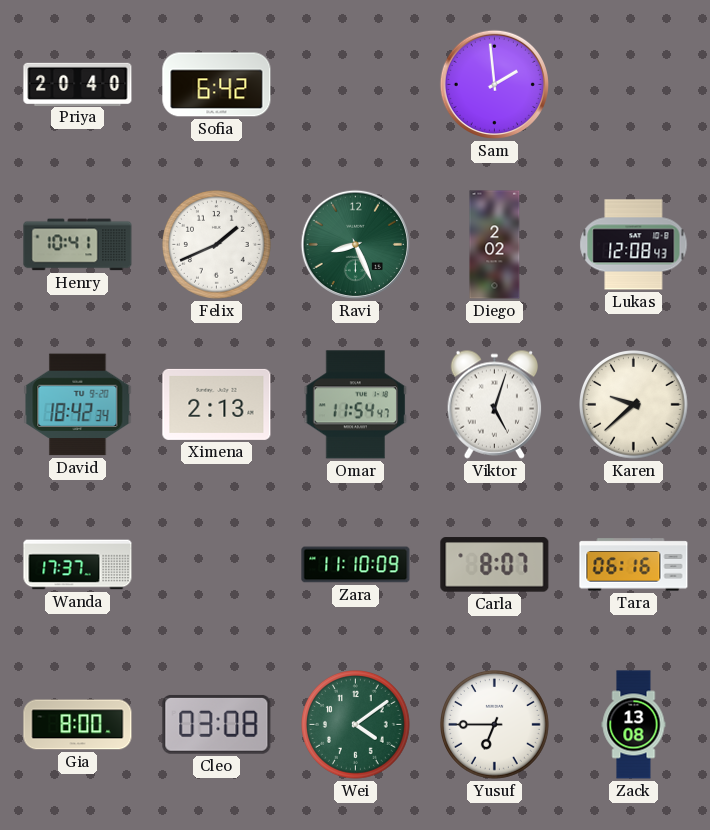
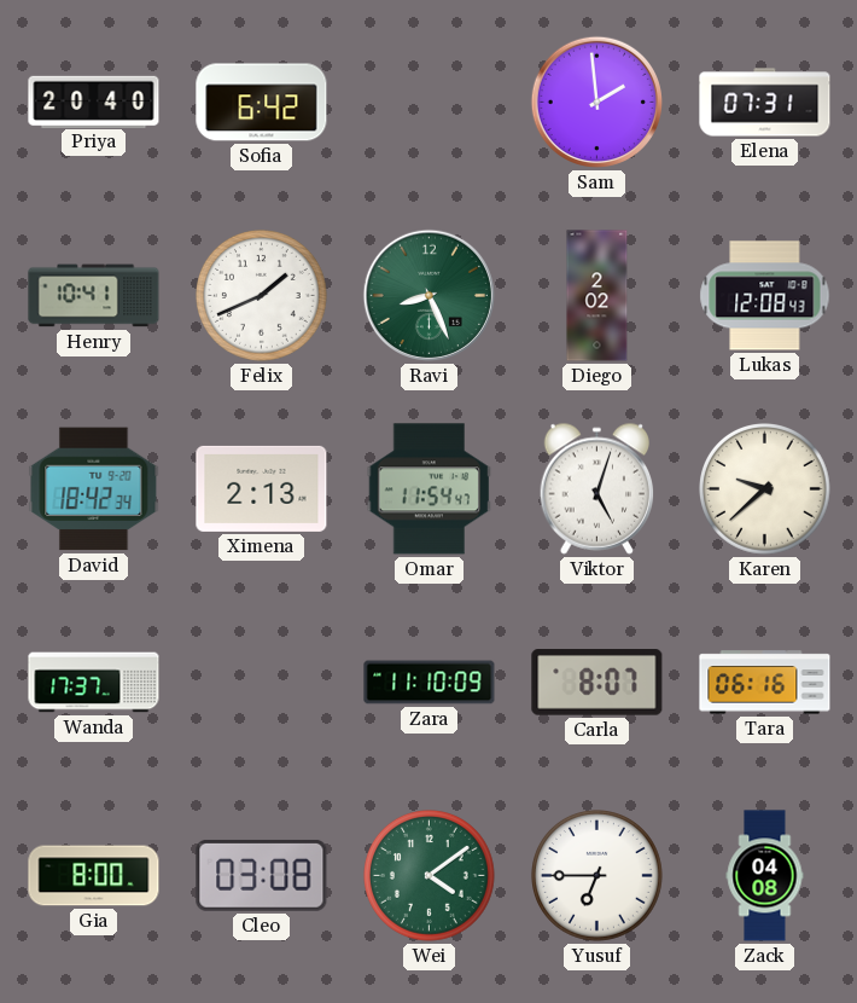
Elena: none -> 07:31
Zack: 13:08 -> 04:08
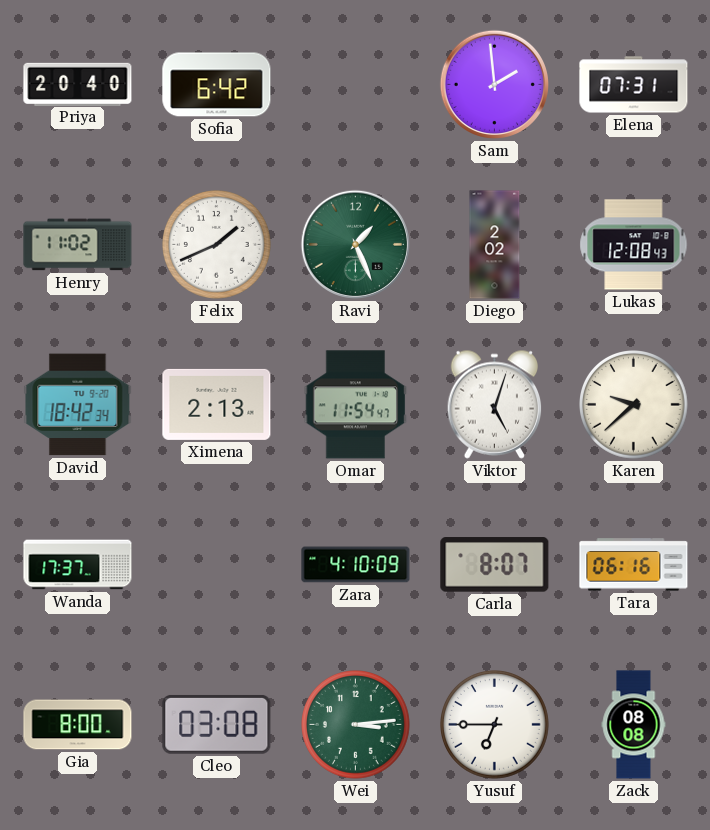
Henry: 10:41 -> 11:02
Ravi: 8:26 -> 1:26
Zara: 11:10 -> 4:10
Wei: 4:09 -> 3:14
Zack: 04:08 -> 08:08
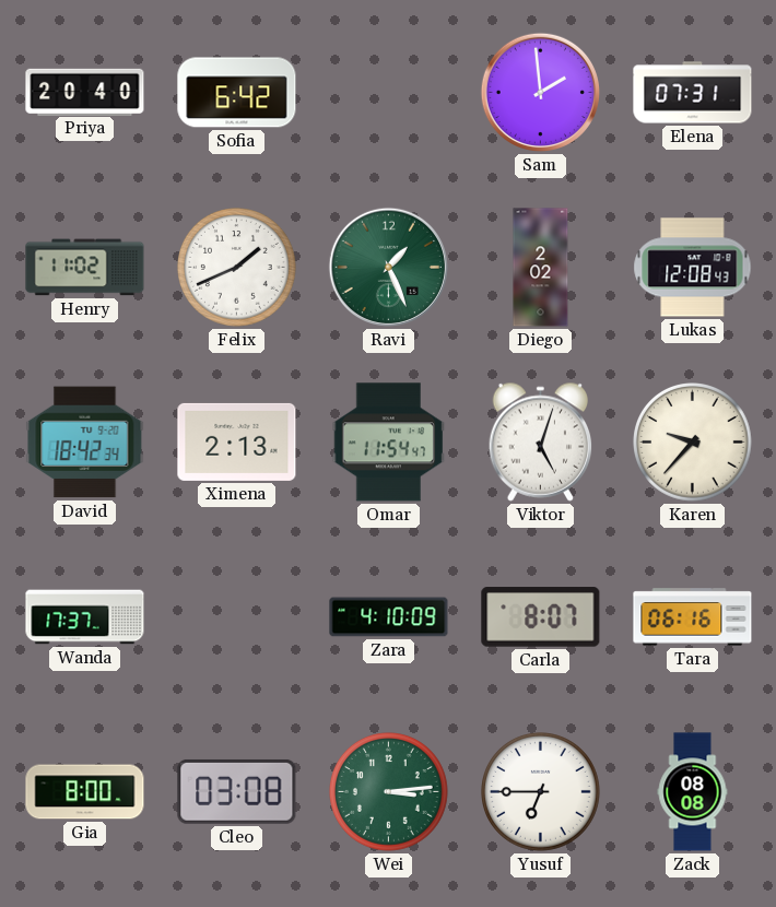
Karen: 9:38 -> 9:37
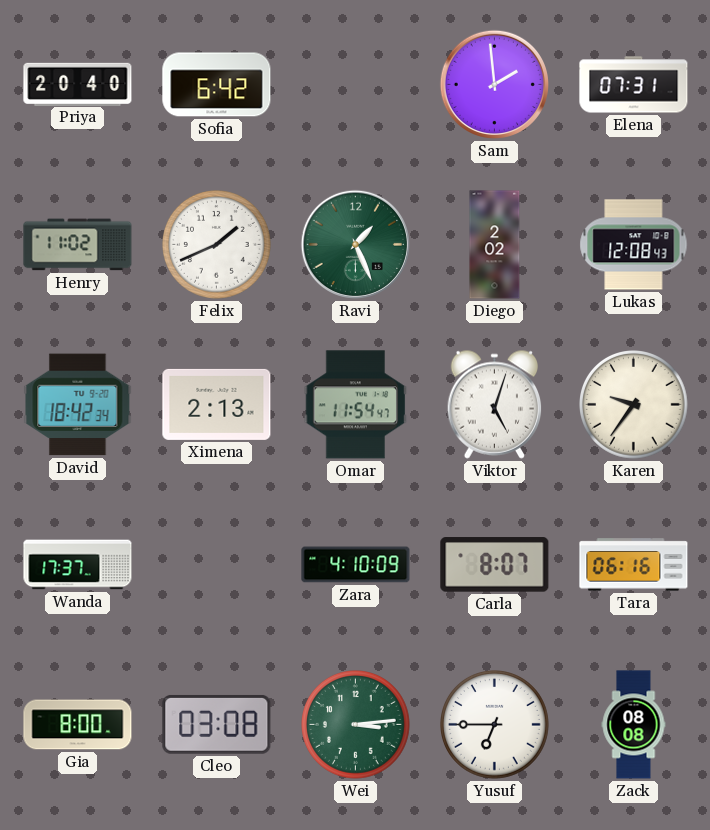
Karen: 9:37 -> 9:36
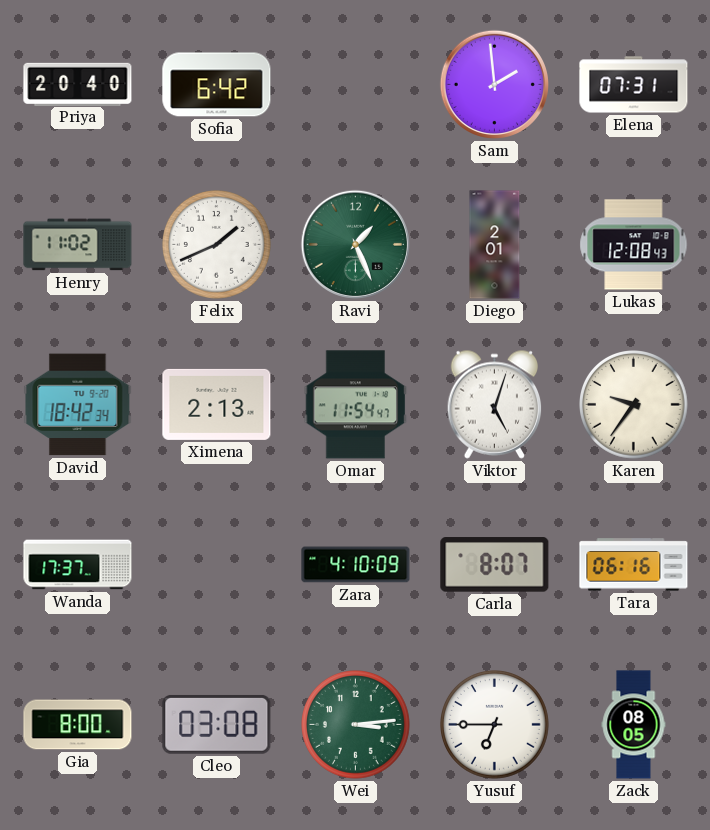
Diego: 2:02 -> 2:01
Zack: 08:08 -> 08:05
